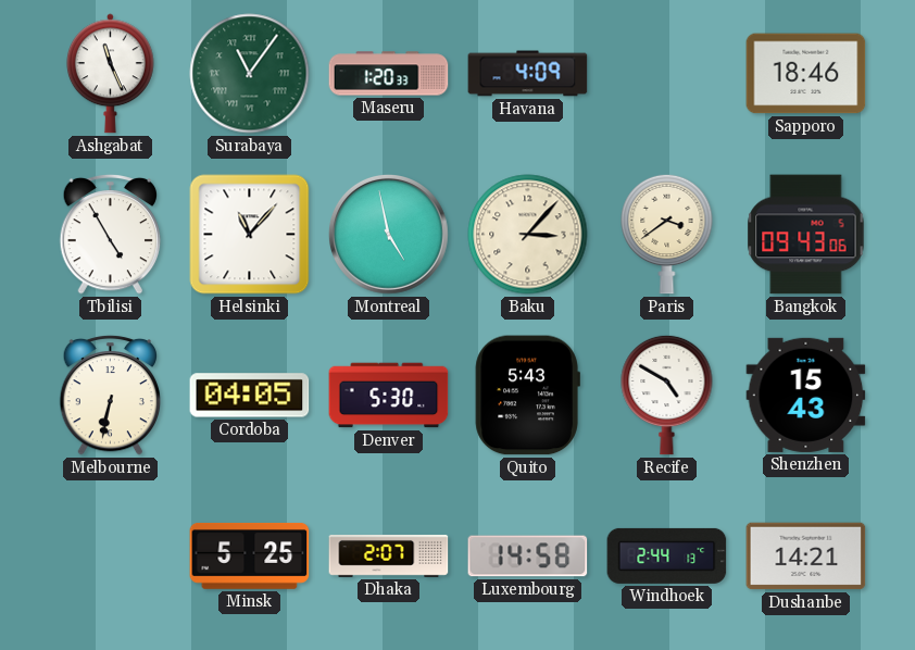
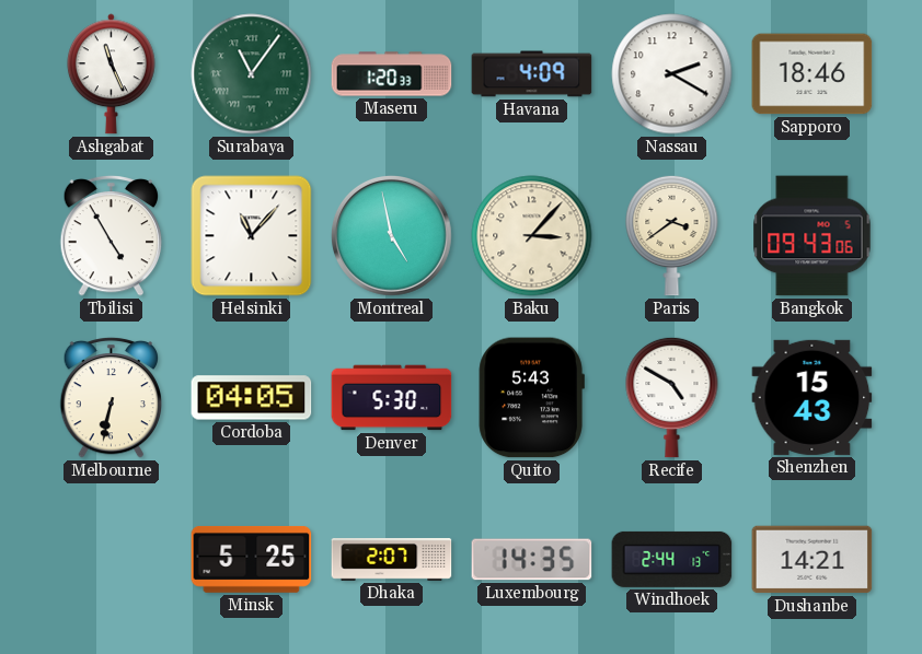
Nassau: none -> 2:20
Luxembourg: 14:58 -> 14:35
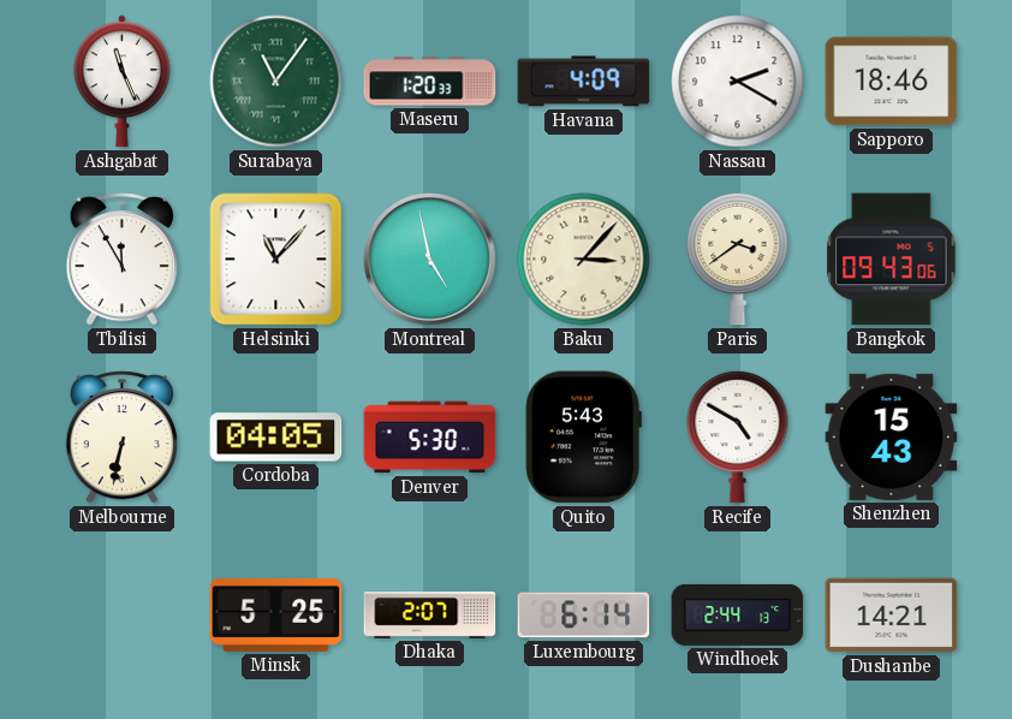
Tbilisi: 4:55 -> 11:55
Luxembourg: 14:35 -> 6:14
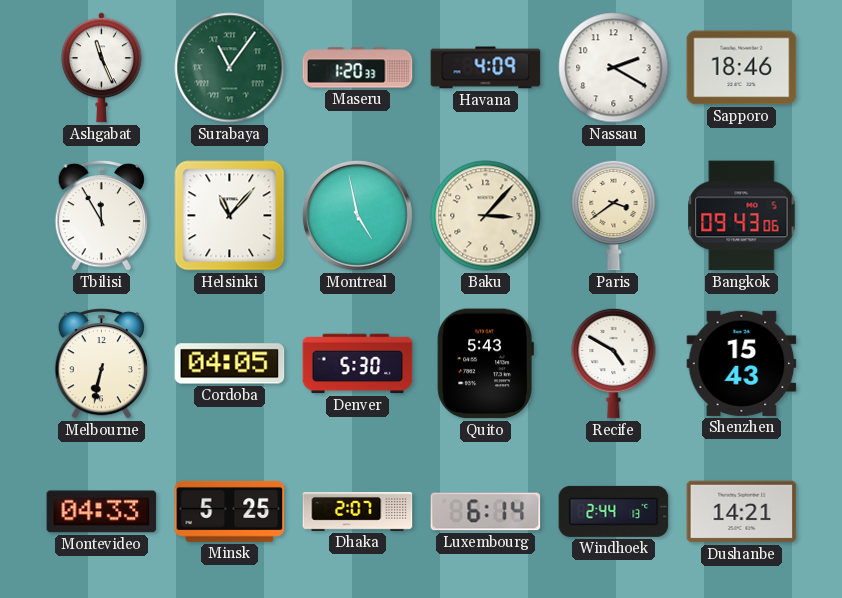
Montevideo: none -> 04:33
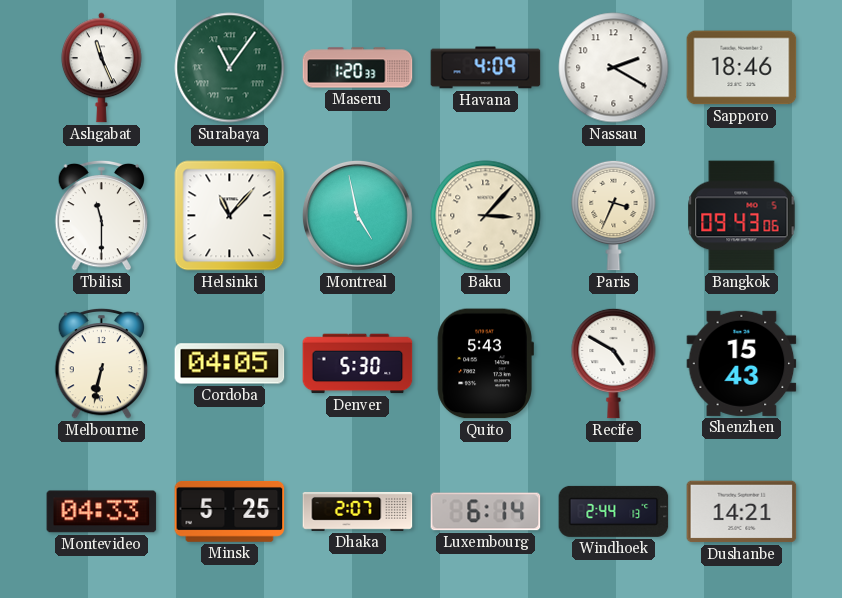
Tbilisi: 11:55 -> 11:30
Paris: 3:39 -> 3:34
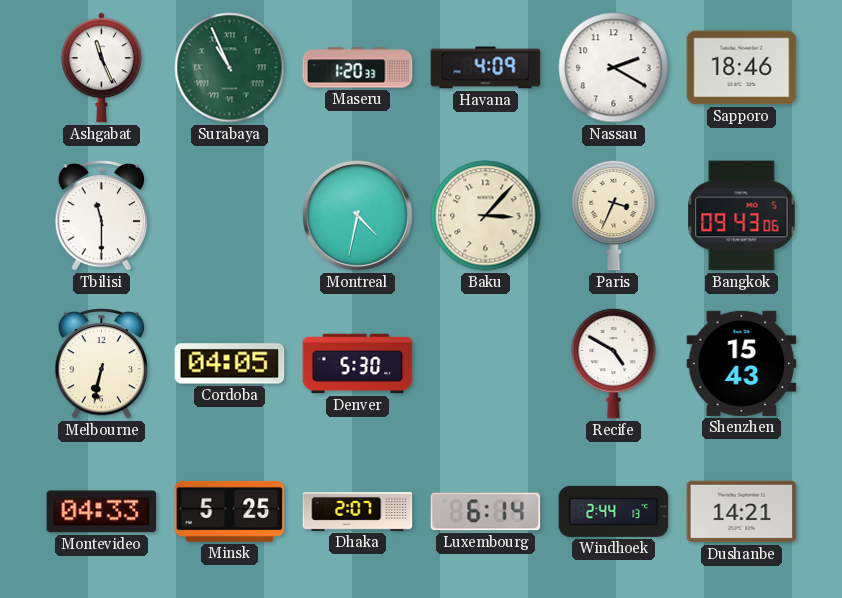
Surabaya: 11:06 -> 10:56
Helsinki: 11:07 -> none
Montreal: 4:58 -> 4:32
Quito: 5:43 -> none
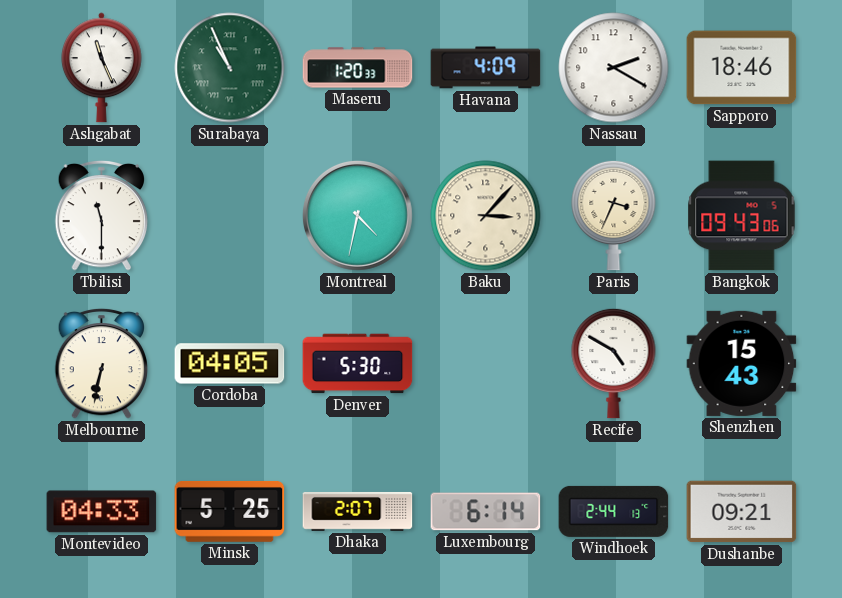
Dushanbe: 14:21 -> 09:21
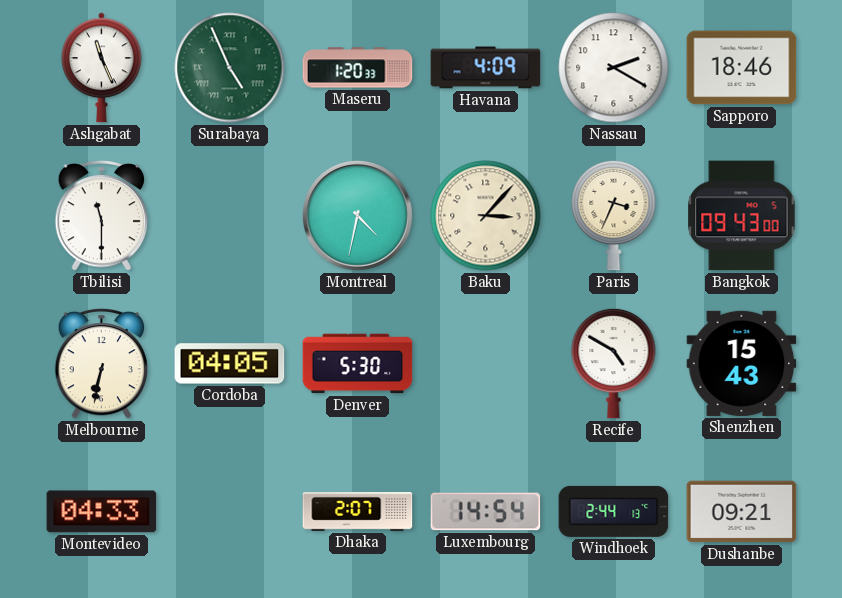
Surabaya: 10:56 -> 4:56
Bangkok: 09:43:06 -> 09:43:00
Minsk: 5:25 -> none
Luxembourg: 6:14 -> 14:54
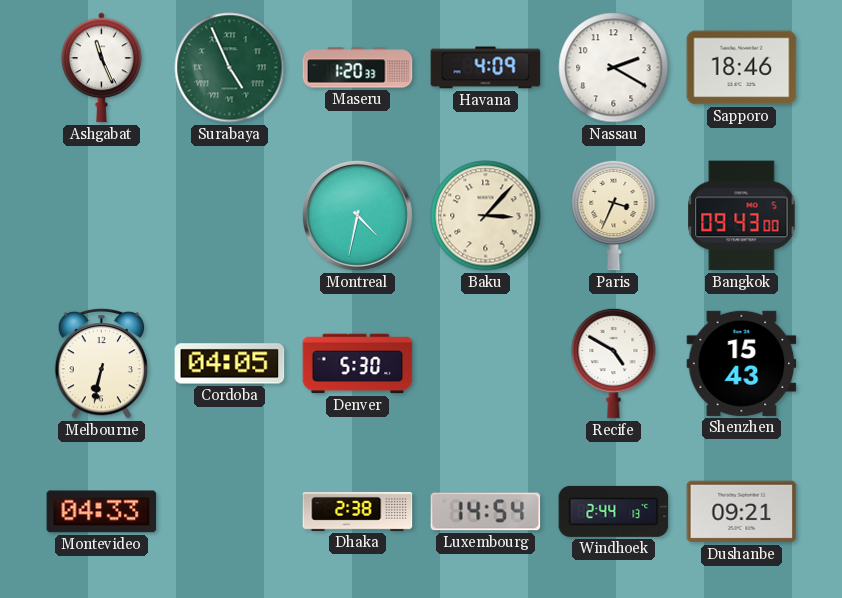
Tbilisi: 11:30 -> none
Dhaka: 2:07 -> 2:38
